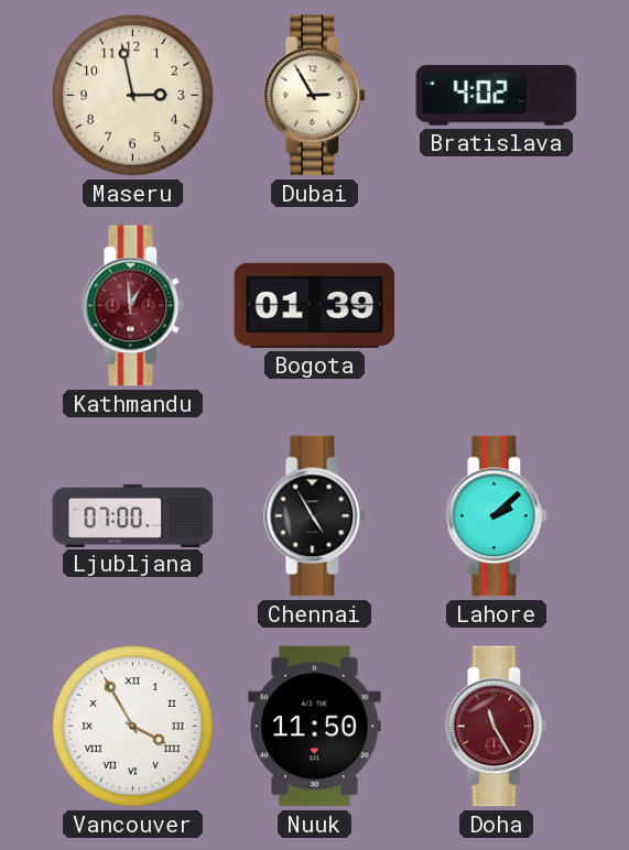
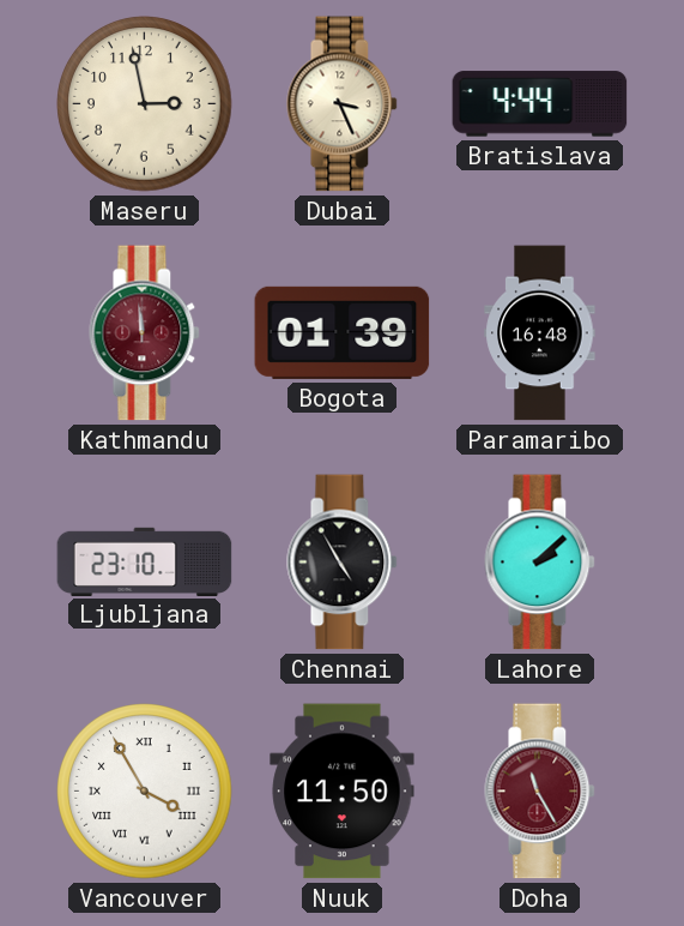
Dubai: 2:55 -> 3:26
Bratislava: 4:02 -> 4:44
Kathmandu: 12:59 -> 11:59
Paramaribo: none -> 16:48
Ljubljana: 07:00 -> 23:10
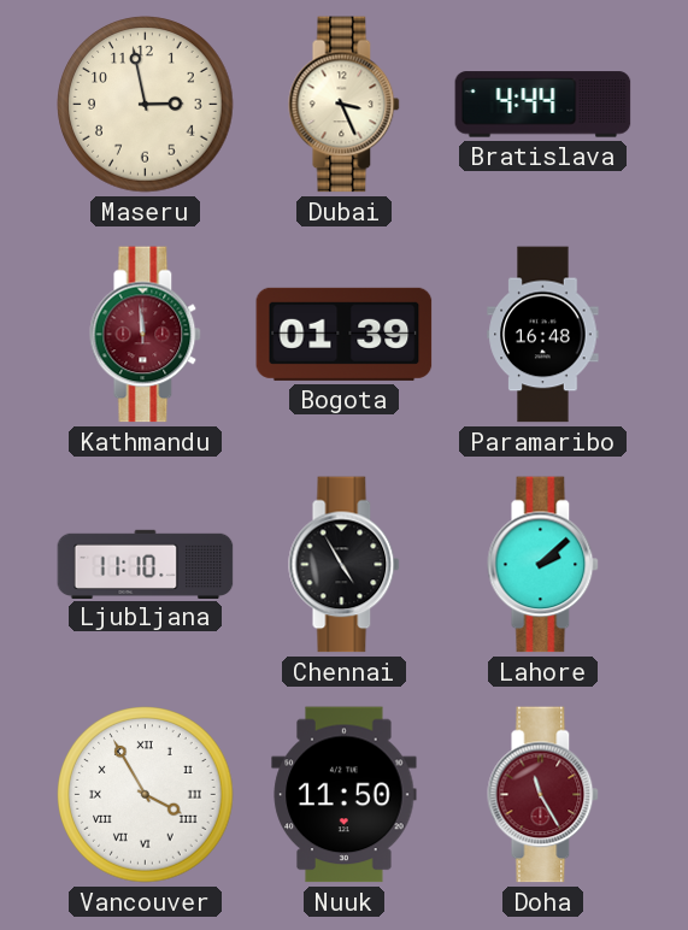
Ljubljana: 23:10 -> 11:10
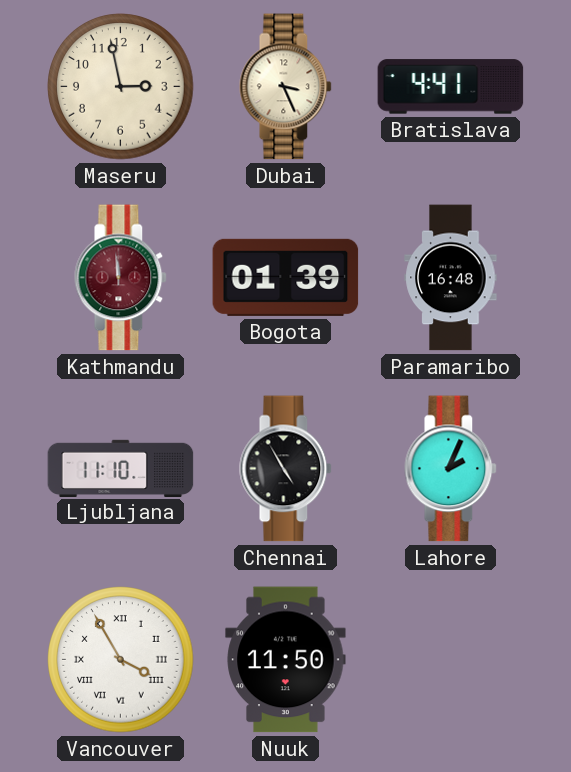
Bratislava: 4:44 -> 4:41
Lahore: 2:08 -> 2:04
Doha: 11:25 -> none
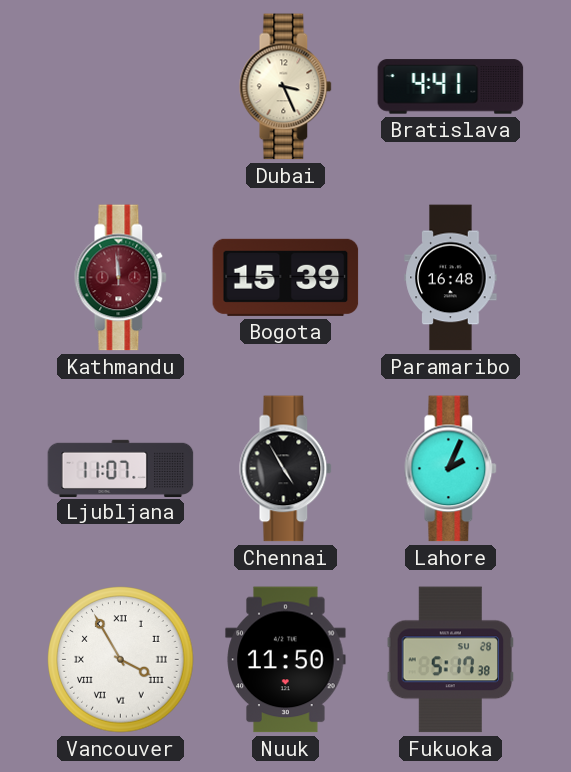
Maseru: 2:58 -> none
Bogota: 01:39 -> 15:39
Ljubljana: 11:10 -> 11:07
Fukuoka: none -> 5:17
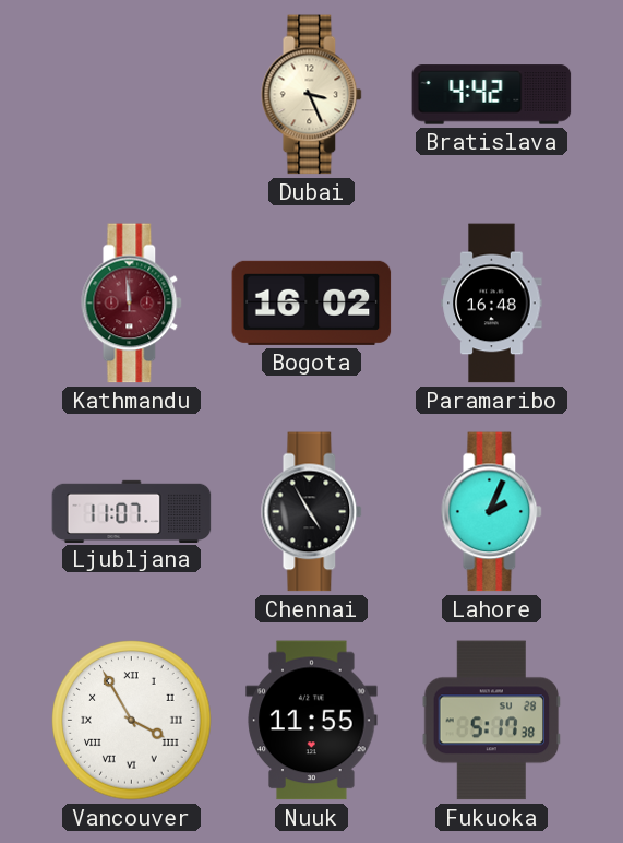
Bratislava: 4:41 -> 4:42
Bogota: 15:39 -> 16:02
Nuuk: 11:50 -> 11:55
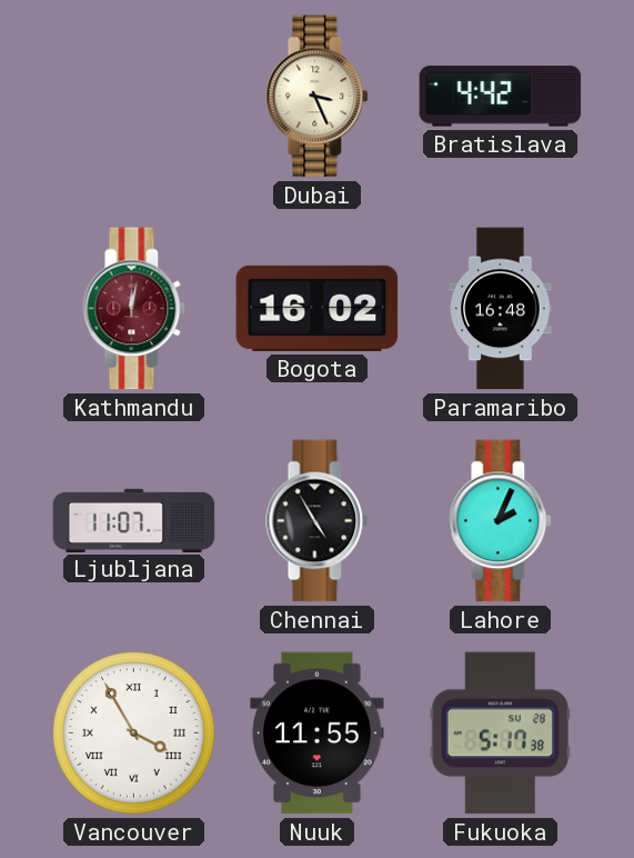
Kathmandu: 11:59 -> 12:02
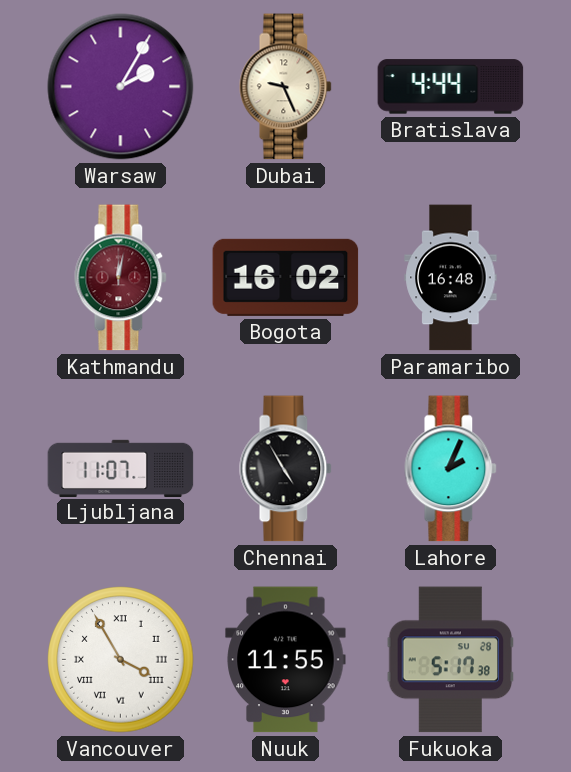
Warsaw: none -> 2:05
Dubai: 3:26 -> 9:26
Bratislava: 4:42 -> 4:44
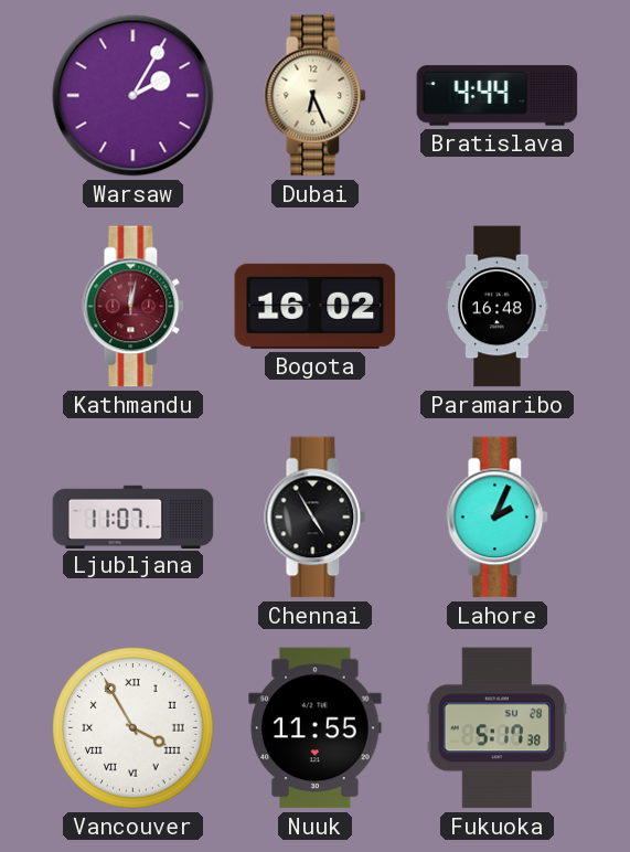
Dubai: 9:26 -> 6:26
